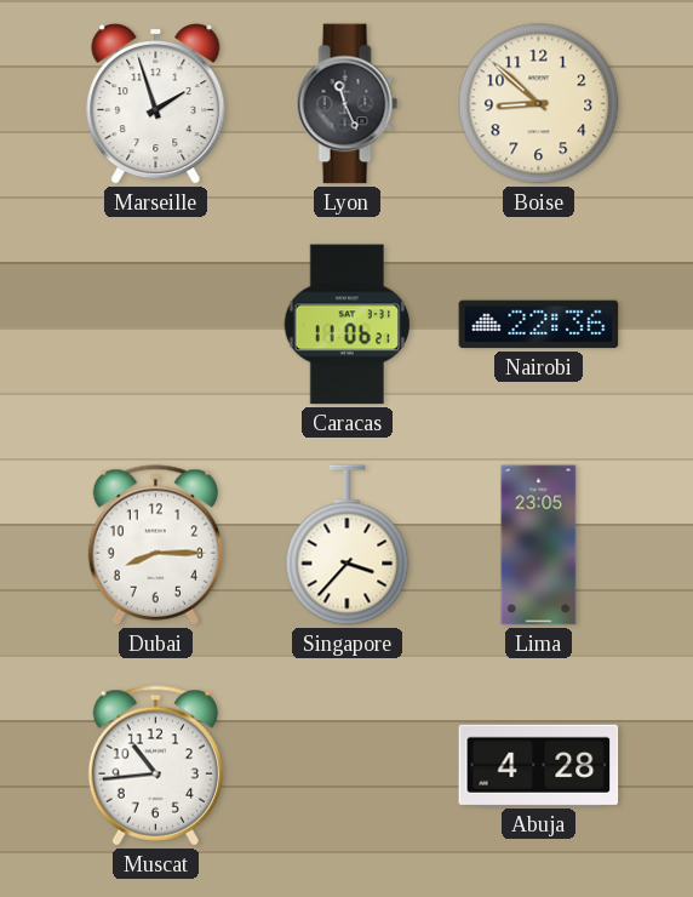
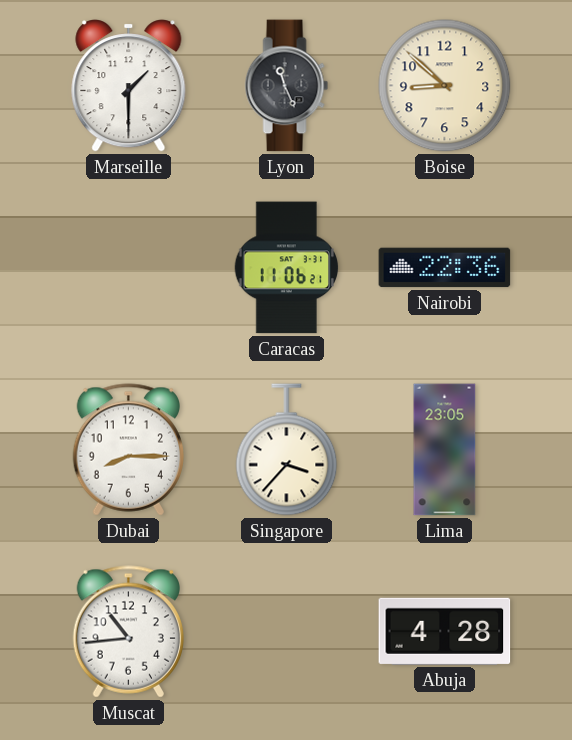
Marseille: 1:57 -> 1:30
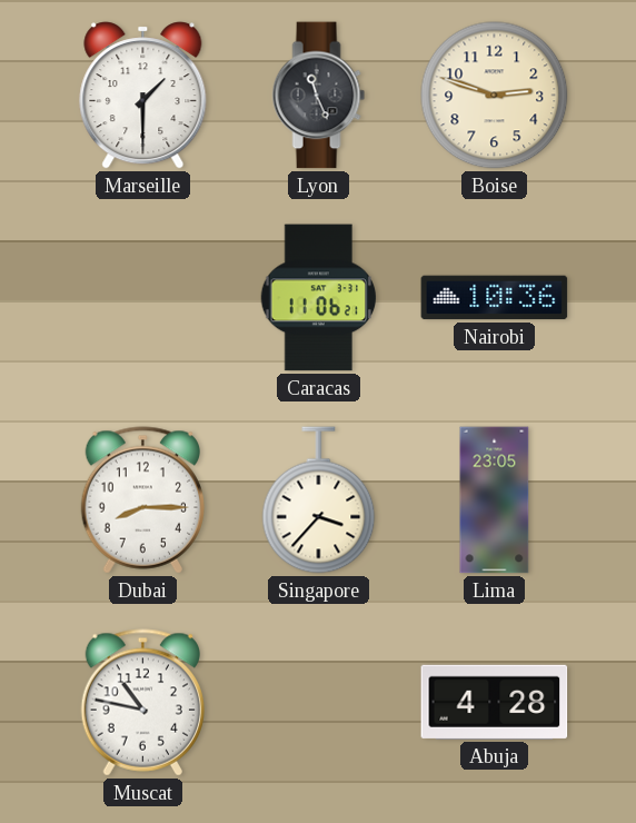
Boise: 8:52 -> 2:48
Nairobi: 22:36 -> 10:36
Muscat: 10:44 -> 10:47
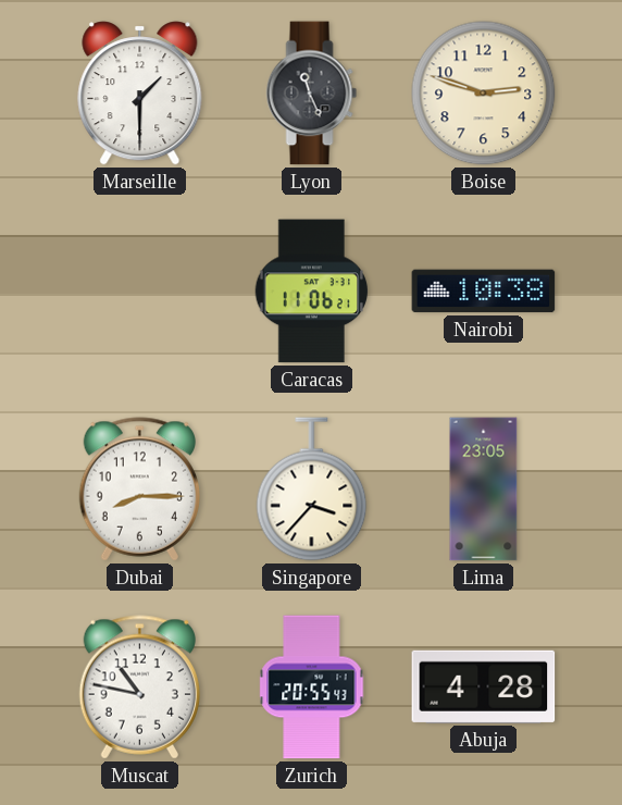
Nairobi: 10:36 -> 10:38
Zurich: none -> 20:55
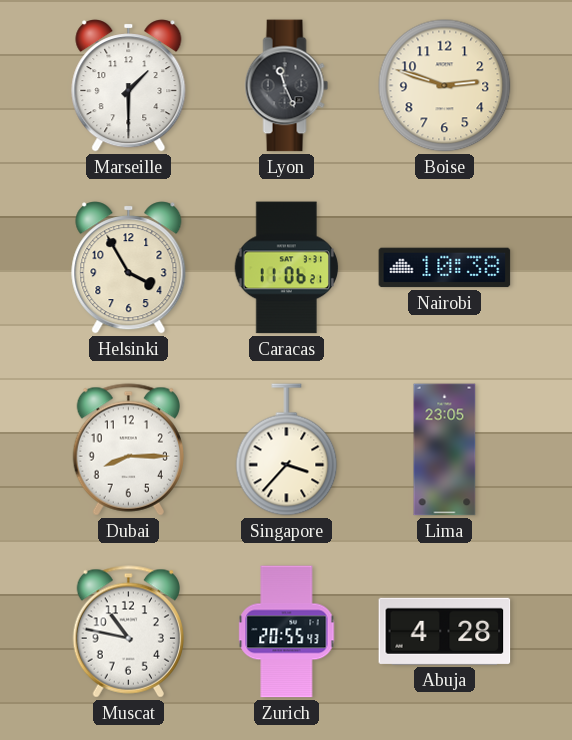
Helsinki: none -> 3:55
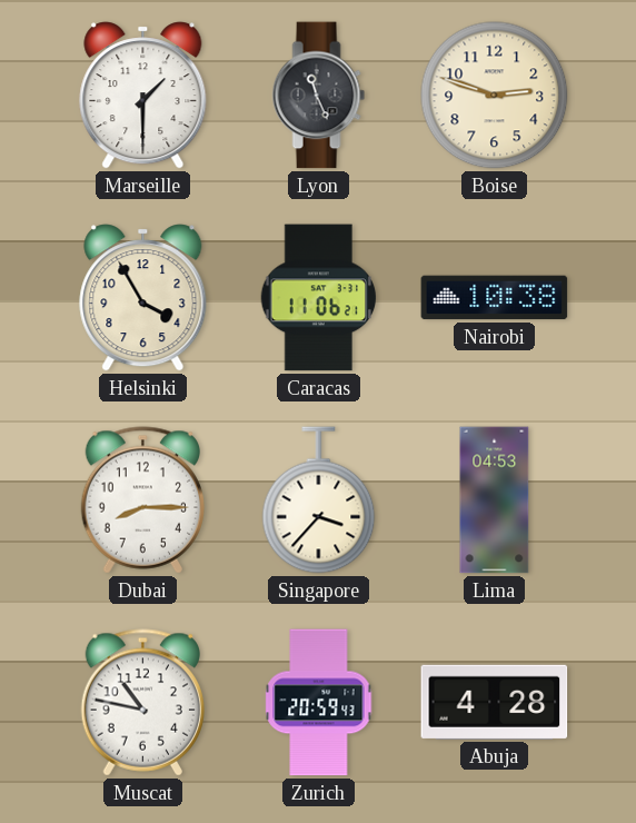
Lima: 23:05 -> 04:53
Zurich: 20:55 -> 20:59
